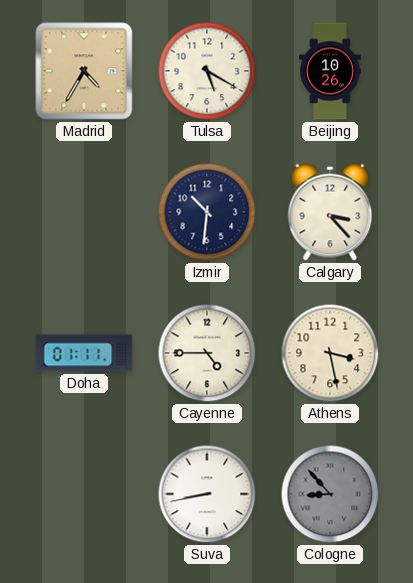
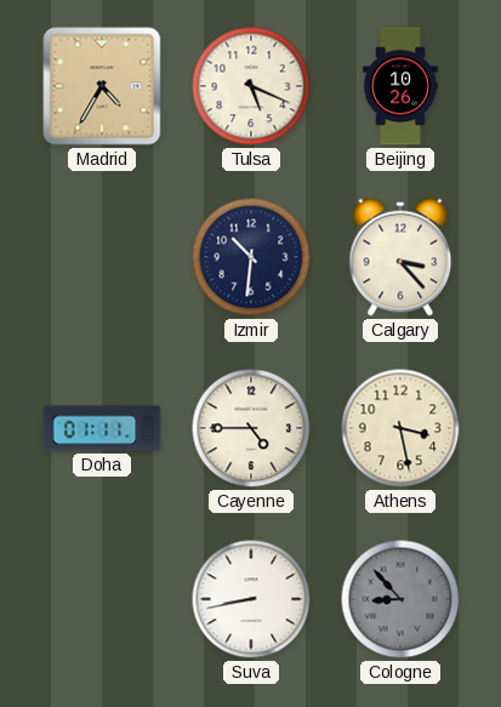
Tulsa: 5:20 -> 5:19
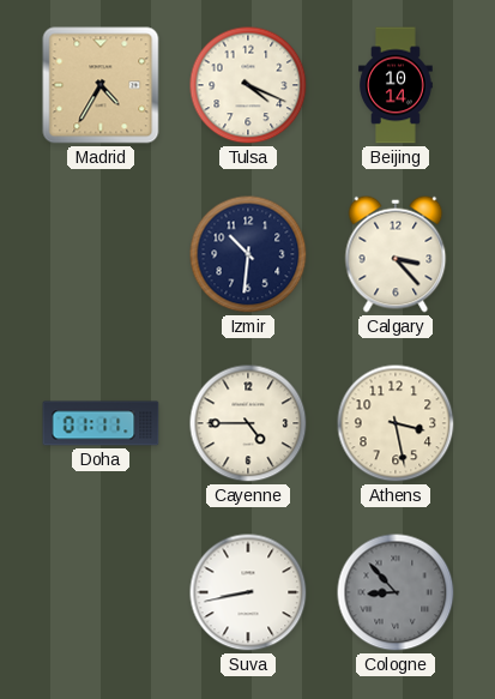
Tulsa: 5:19 -> 4:19
Beijing: 10:26 -> 10:14
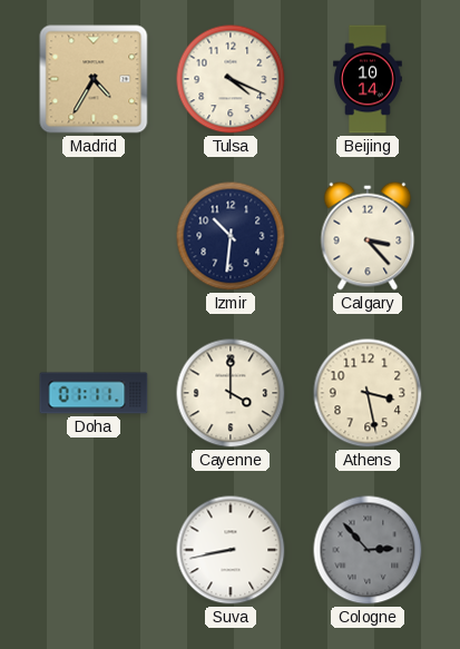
Cayenne: 4:45 -> 4:00
Cologne: 8:53 -> 2:53
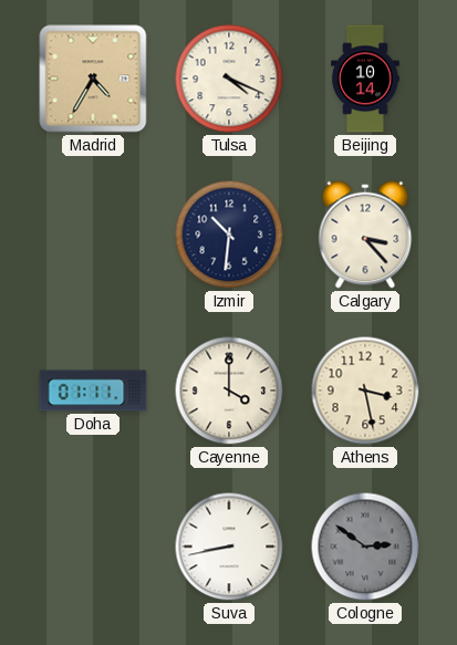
Cologne: 2:53 -> 2:51
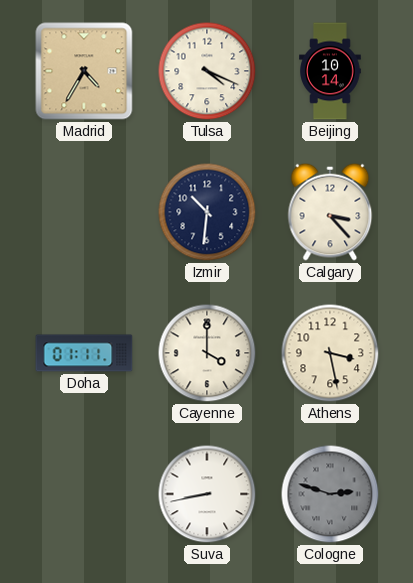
Cologne: 2:51 -> 2:48
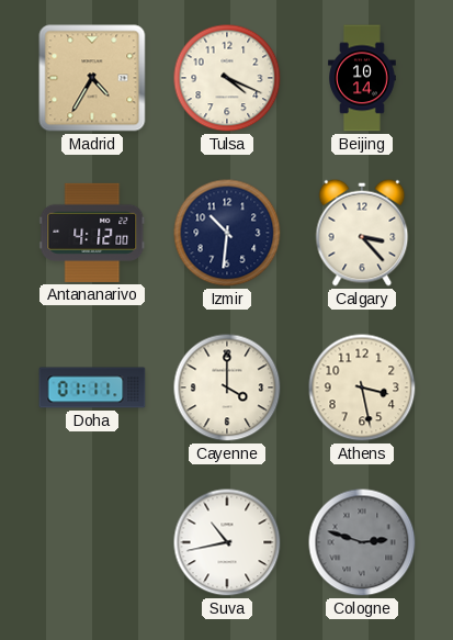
Antananarivo: none -> 4:12
Suva: 8:43 -> 10:43
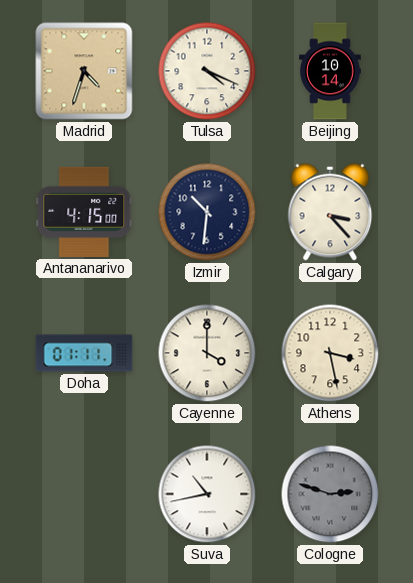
Madrid: 4:35 -> 4:33
Antananarivo: 4:12 -> 4:15
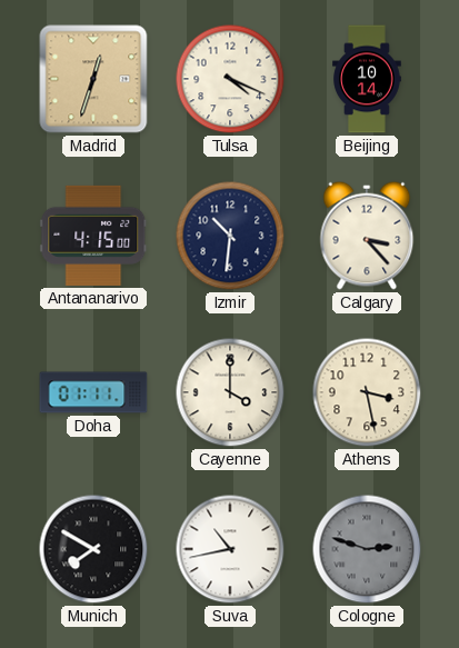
Madrid: 4:33 -> 12:33
Munich: none -> 7:50
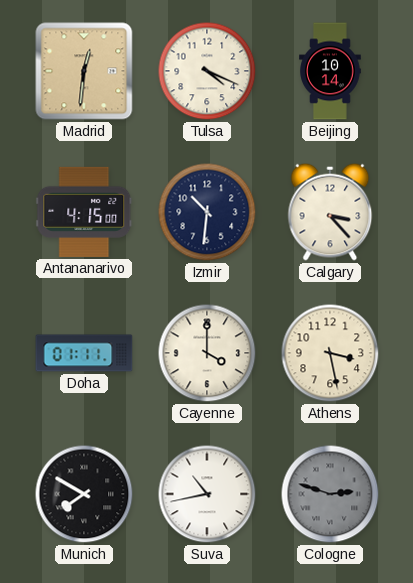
Madrid: 12:33 -> 12:31
